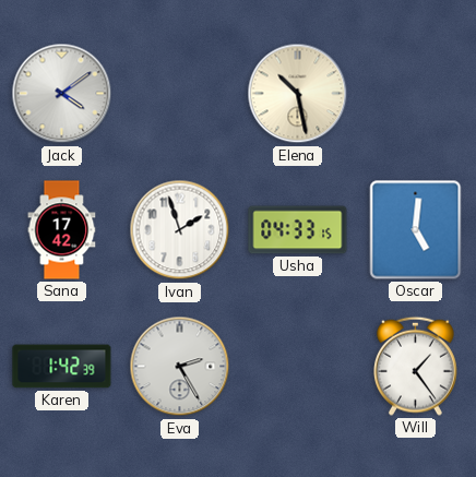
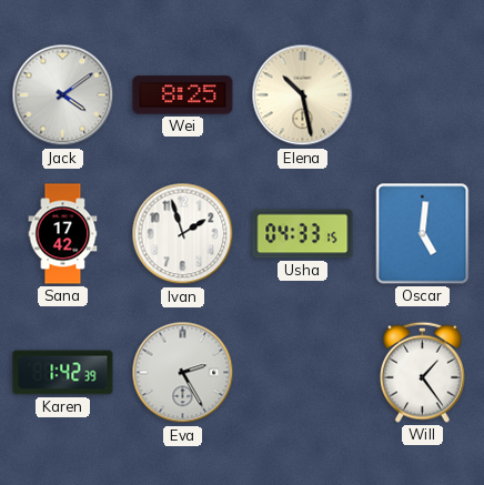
Wei: none -> 8:25
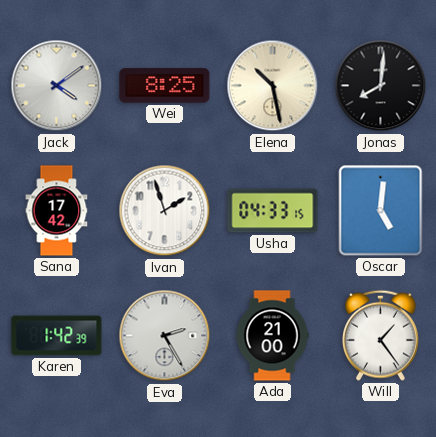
Jonas: none -> 8:01
Ada: none -> 21:00
